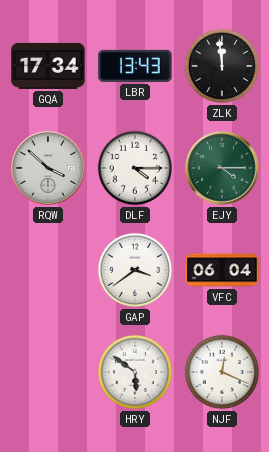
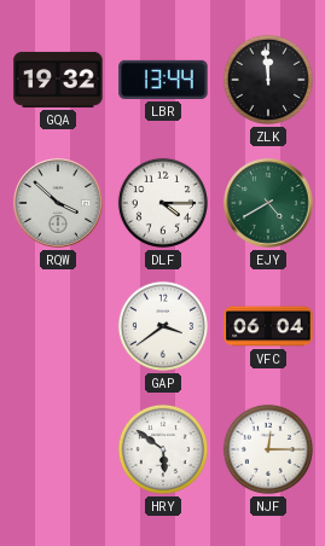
GQA: 17:34 -> 19:32
LBR: 13:43 -> 13:44
EJY: 4:15 -> 4:40
NJF: 12:19 -> 12:15
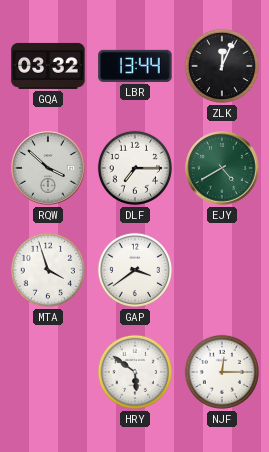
GQA: 19:32 -> 03:32
ZLK: 11:59 -> 12:04
DLF: 4:15 -> 7:15
MTA: none -> 3:57
VFC: 06:04 -> none
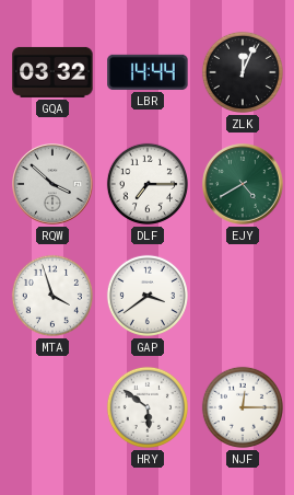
LBR: 13:44 -> 14:44
